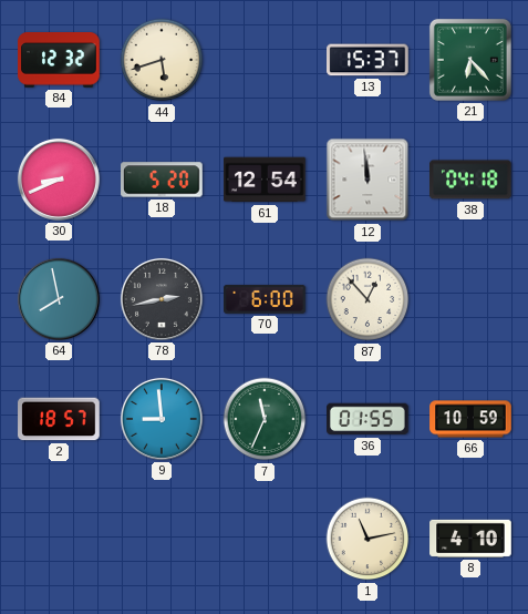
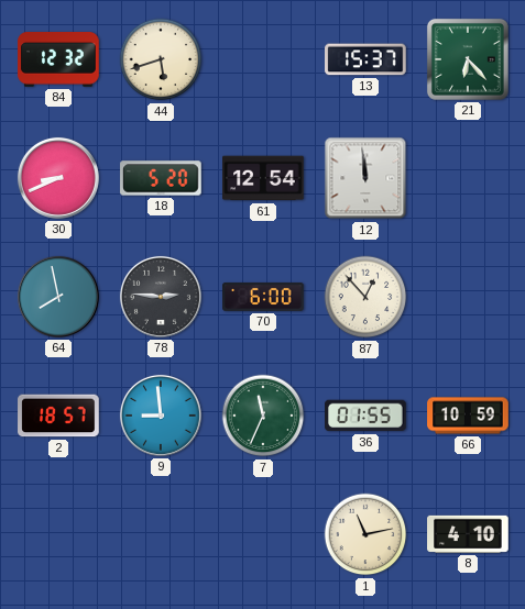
38: 04:18 -> none
78: 2:43 -> 2:46
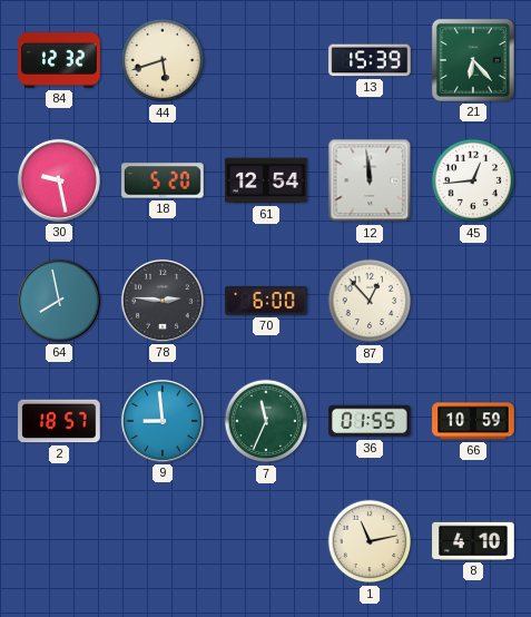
13: 15:37 -> 15:39
30: 8:41 -> 9:28
45: none -> 12:44
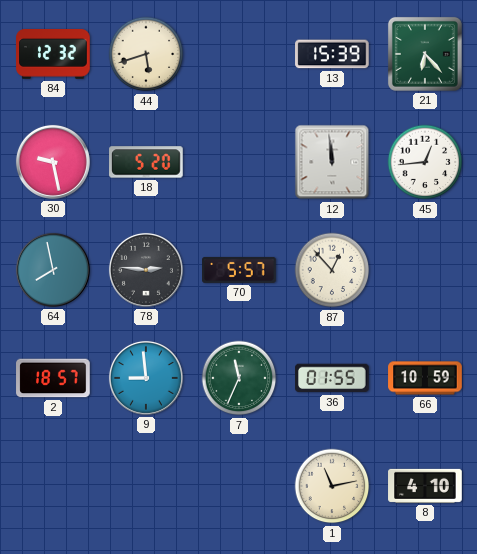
61: 12:54 -> none
70: 6:00 -> 5:57
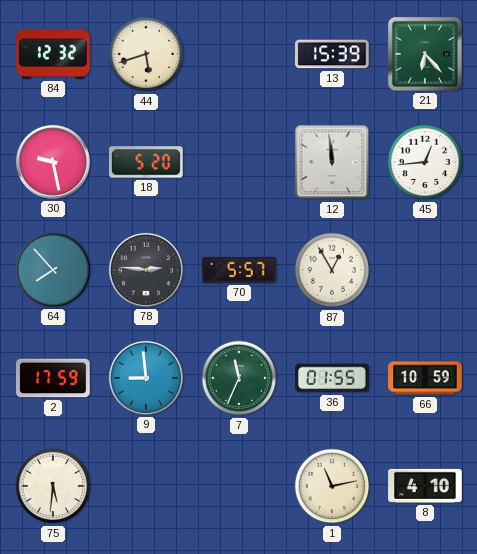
64: 7:58 -> 7:53
87: 12:53 -> 12:55
2: 18:57 -> 17:59
75: none -> 5:31
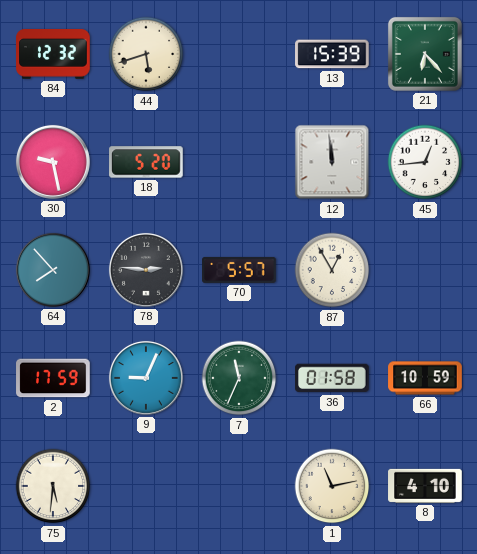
9: 8:59 -> 9:04
36: 01:55 -> 01:58
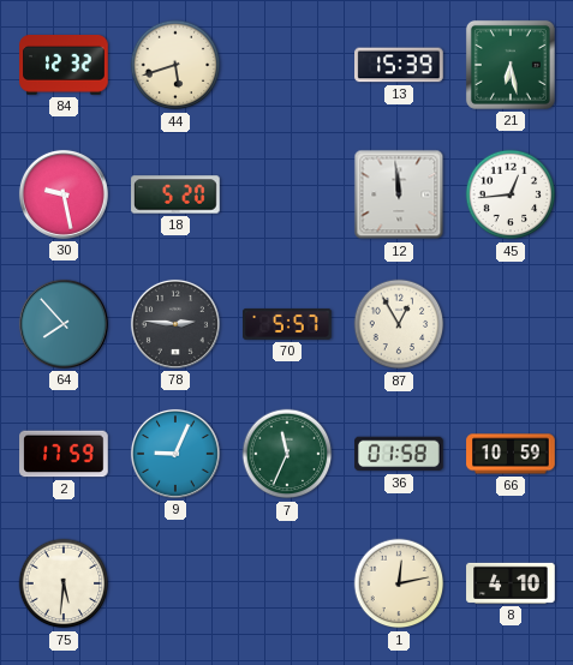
21: 6:23 -> 6:28
1: 11:13 -> 12:13
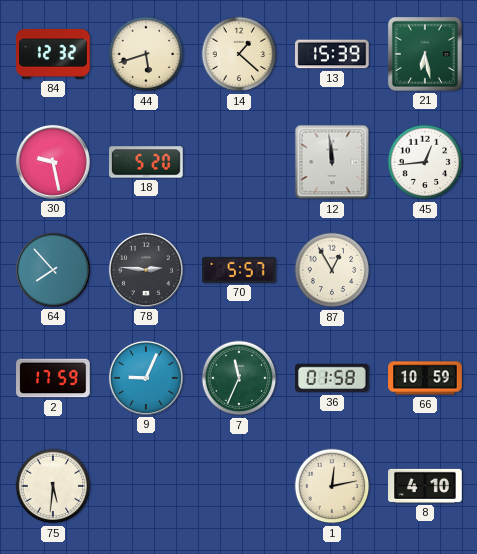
14: none -> 1:22
